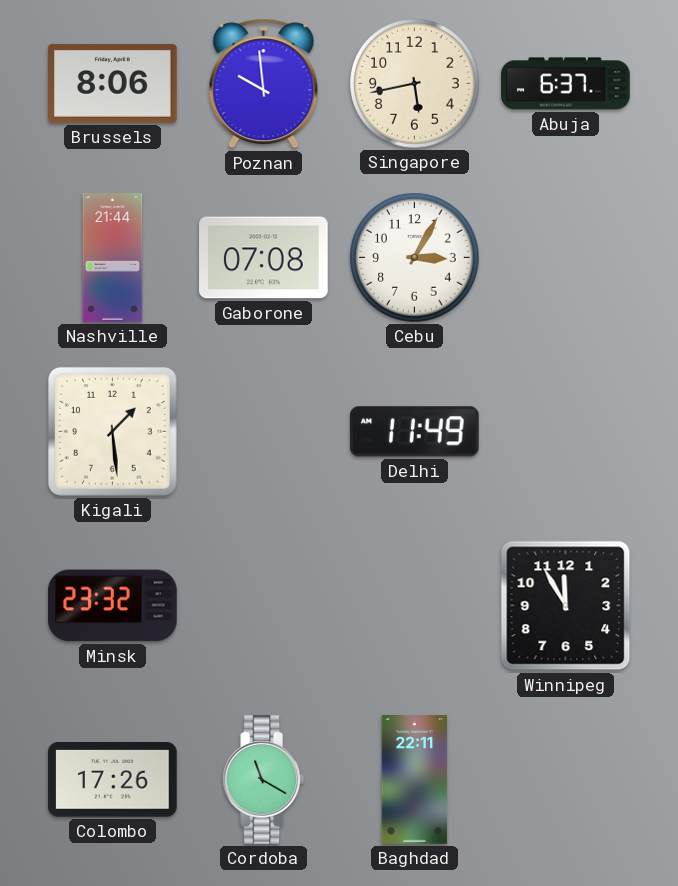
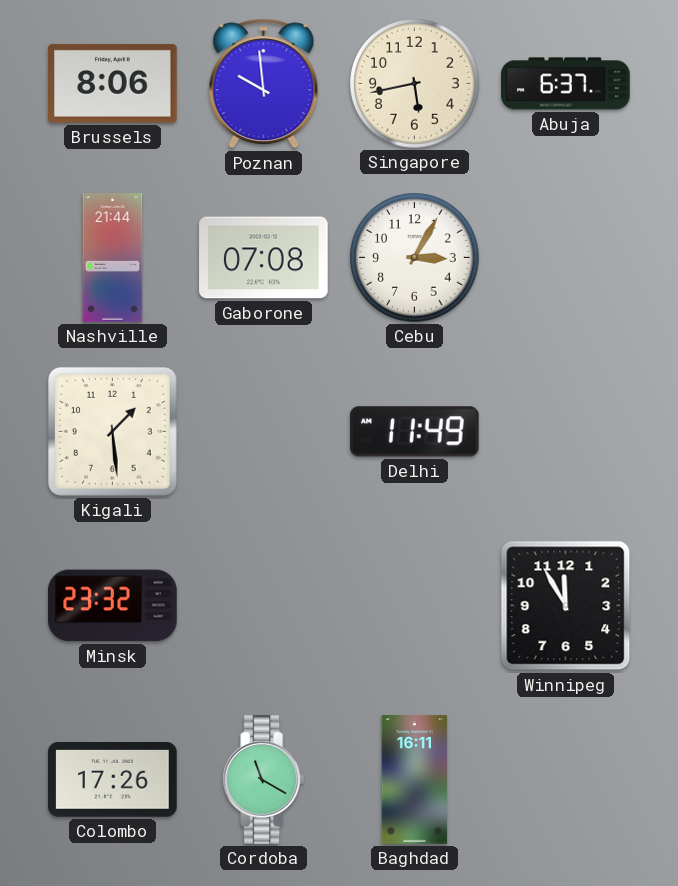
Baghdad: 22:11 -> 16:11
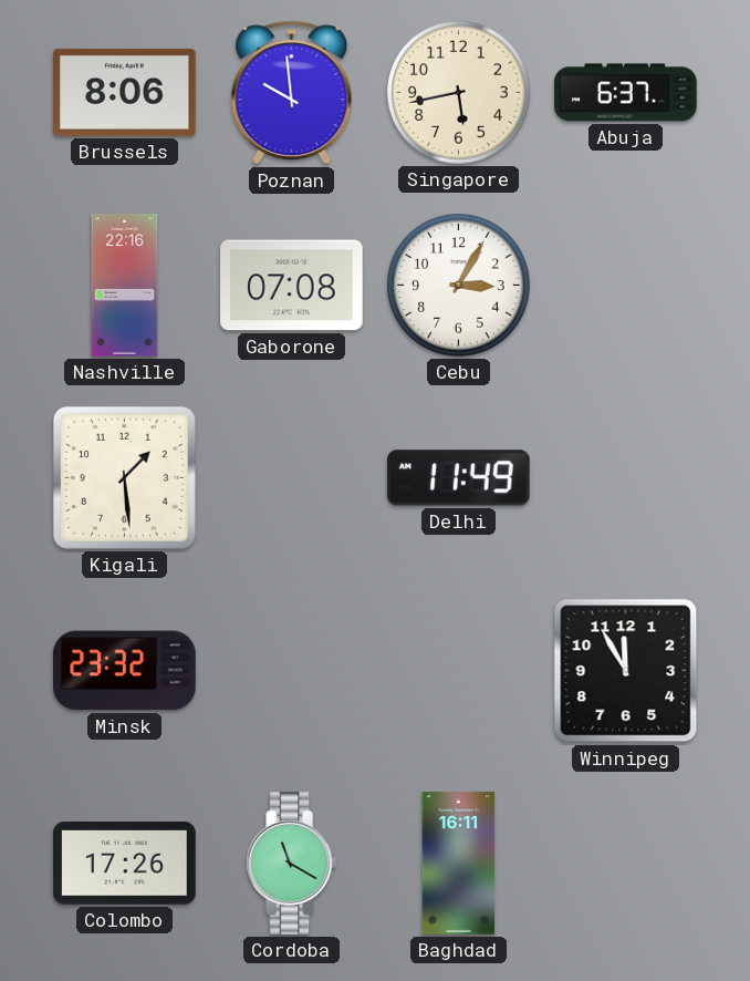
Nashville: 21:44 -> 22:16
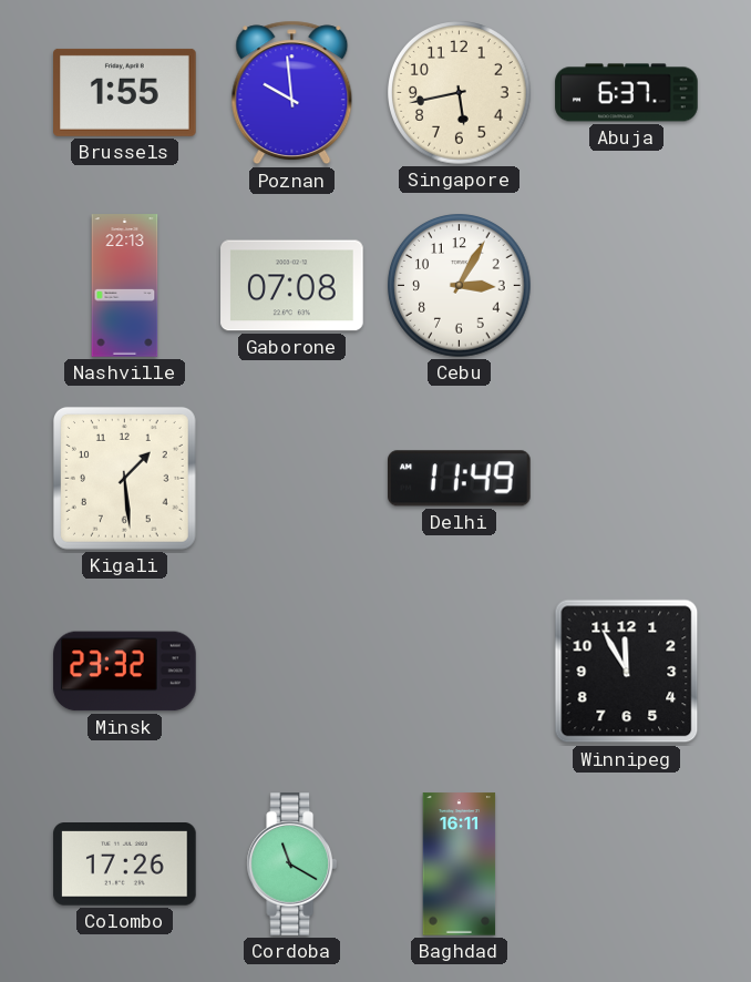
Brussels: 8:06 -> 1:55
Nashville: 22:16 -> 22:13
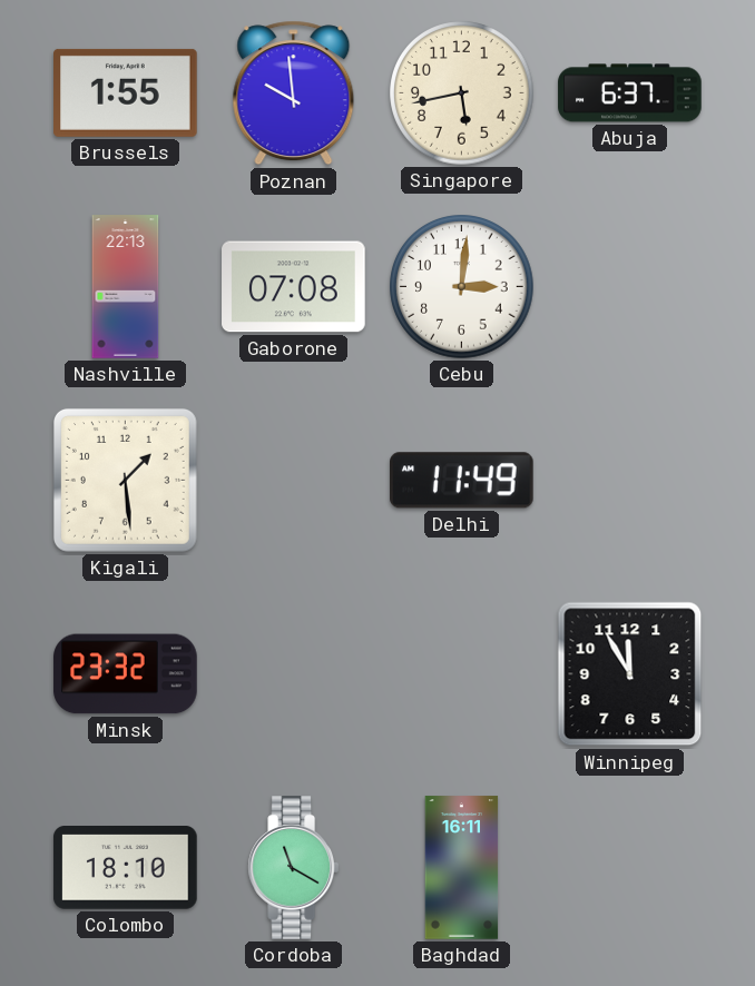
Cebu: 3:05 -> 3:01
Colombo: 17:26 -> 18:10
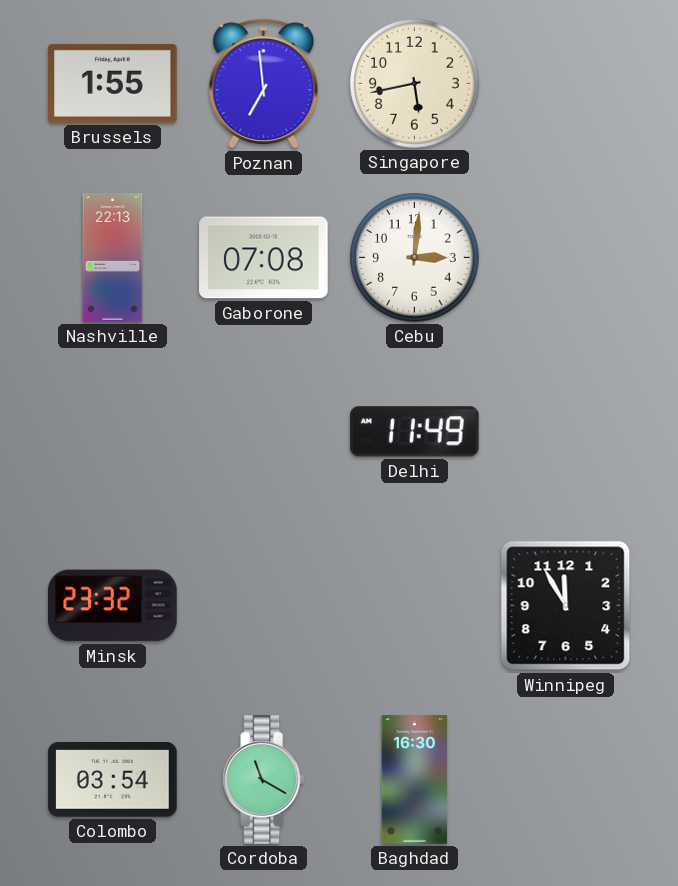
Poznan: 9:59 -> 6:59
Abuja: 6:37 -> none
Kigali: 1:29 -> none
Colombo: 18:10 -> 03:54
Baghdad: 16:11 -> 16:30
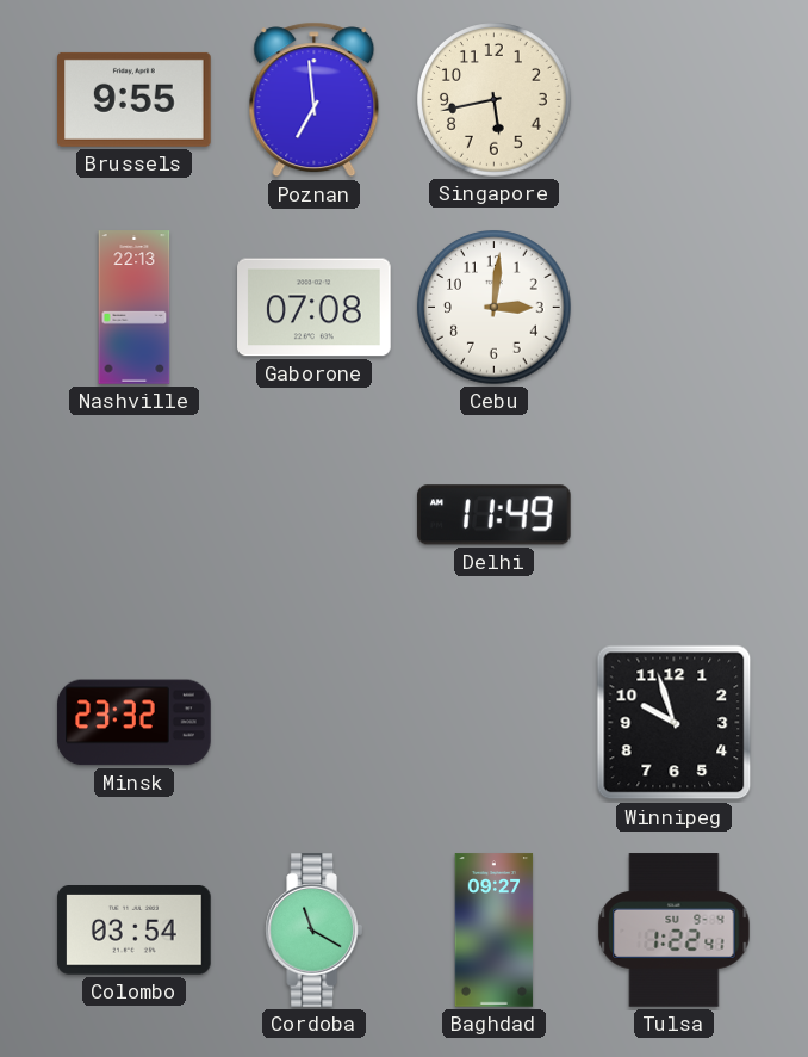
Brussels: 1:55 -> 9:55
Winnipeg: 11:55 -> 9:57
Baghdad: 16:30 -> 09:27
Tulsa: none -> 1:22
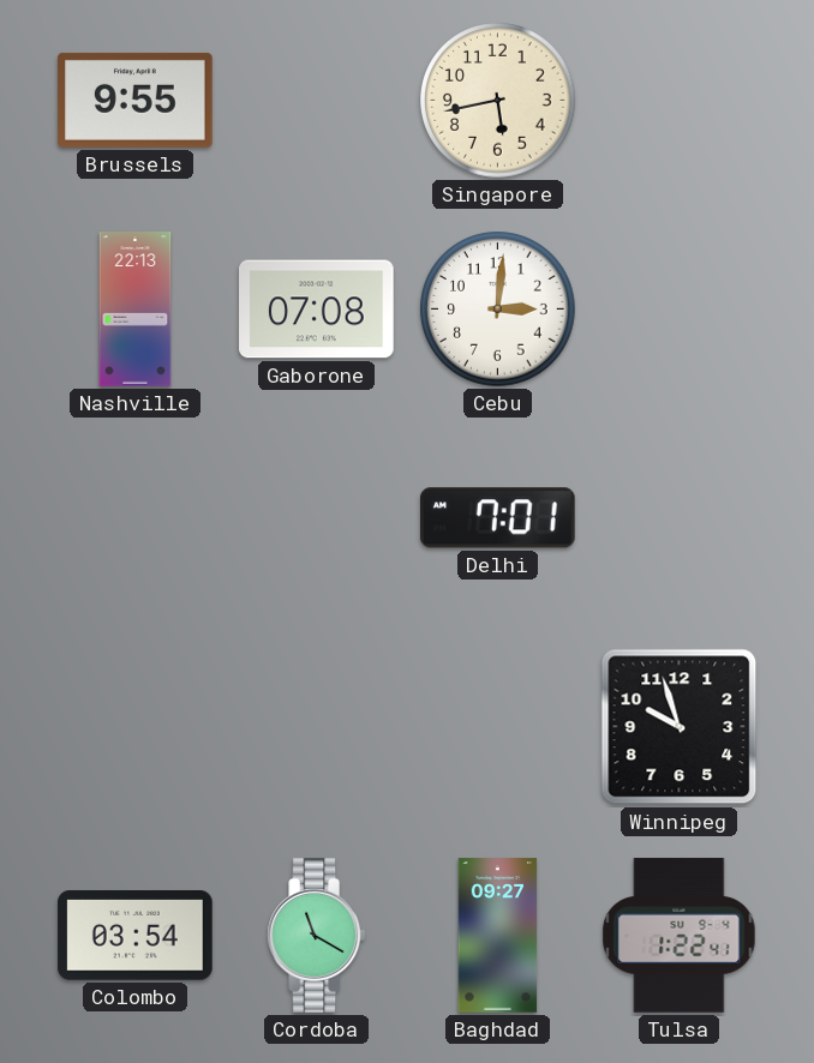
Poznan: 6:59 -> none
Delhi: 11:49 -> 7:01
Minsk: 23:32 -> none
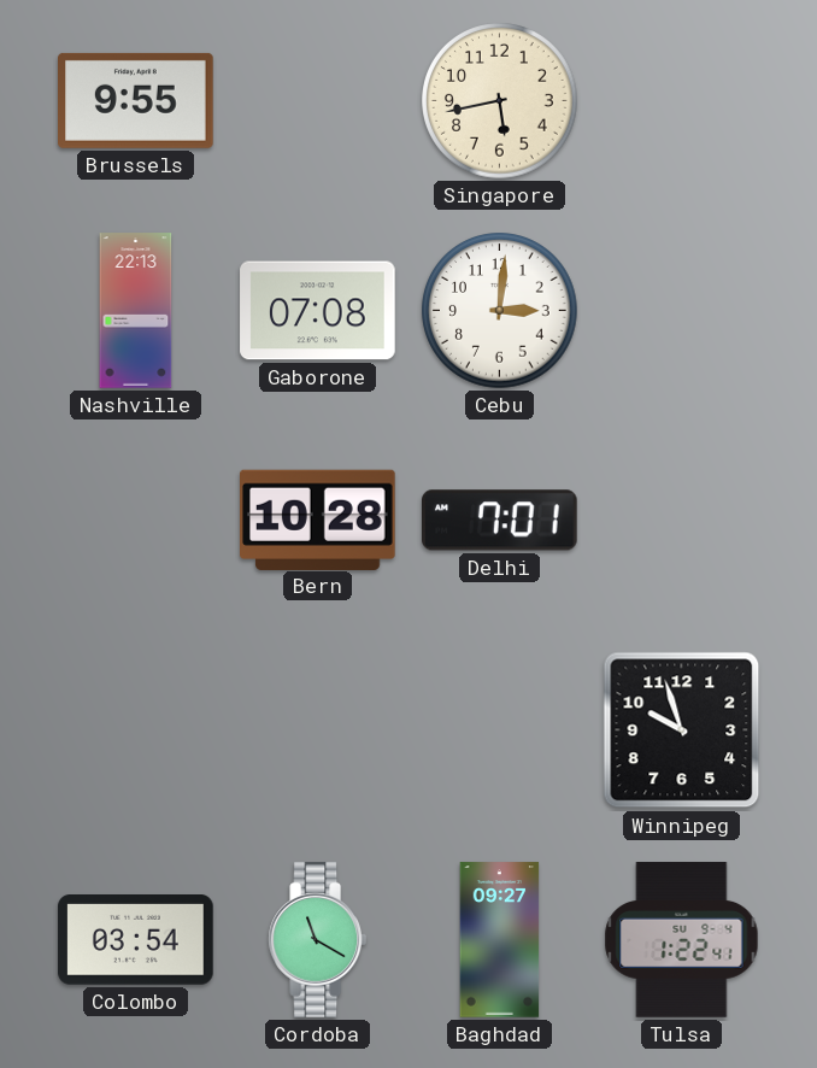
Bern: none -> 10:28
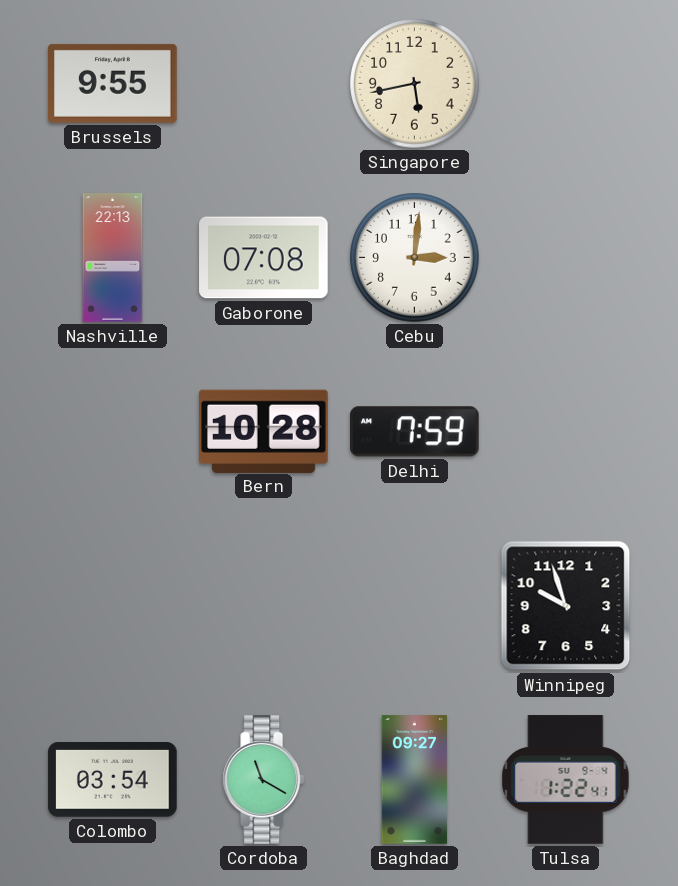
Delhi: 7:01 -> 7:59
